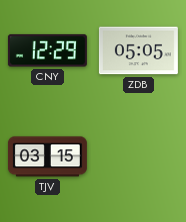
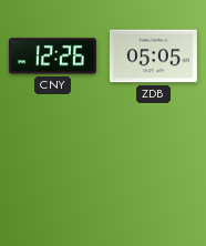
CNY: 12:29 -> 12:26
TJV: 03:15 -> none
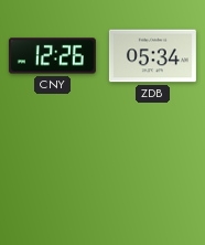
ZDB: 05:05 -> 05:34
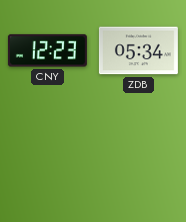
CNY: 12:26 -> 12:23
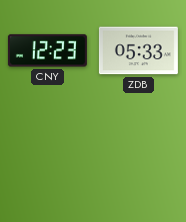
ZDB: 05:34 -> 05:33
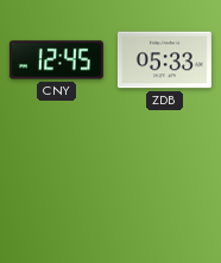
CNY: 12:23 -> 12:45
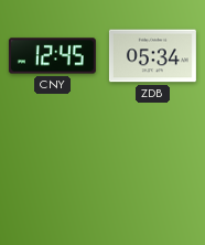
ZDB: 05:33 -> 05:34
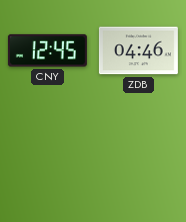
ZDB: 05:34 -> 04:46
